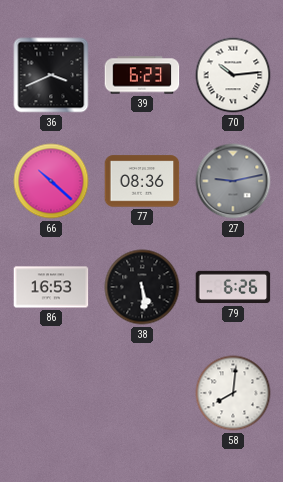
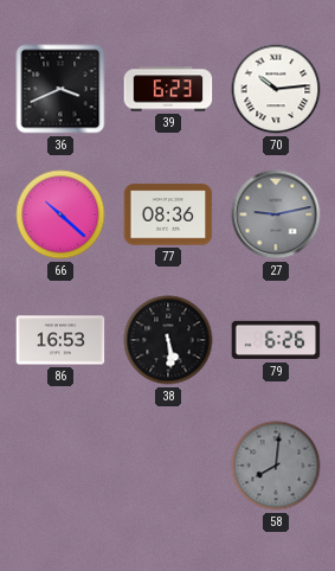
58 dial: white -> grey
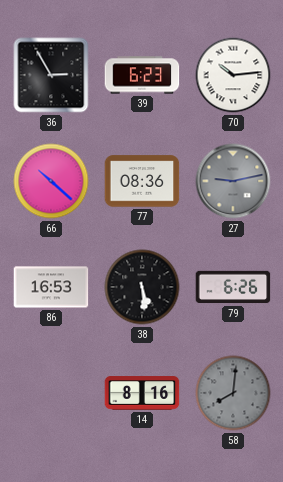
36: 3:41 -> 2:55
14: none -> 8:16
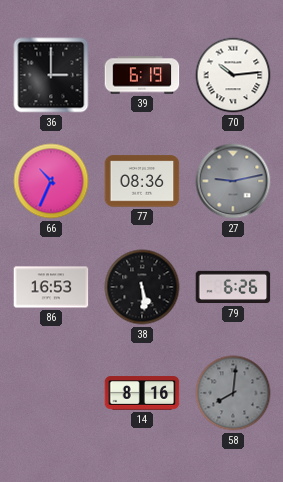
36: 2:55 -> 3:00
39: 6:23 -> 6:19
66: 10:22 -> 10:34
